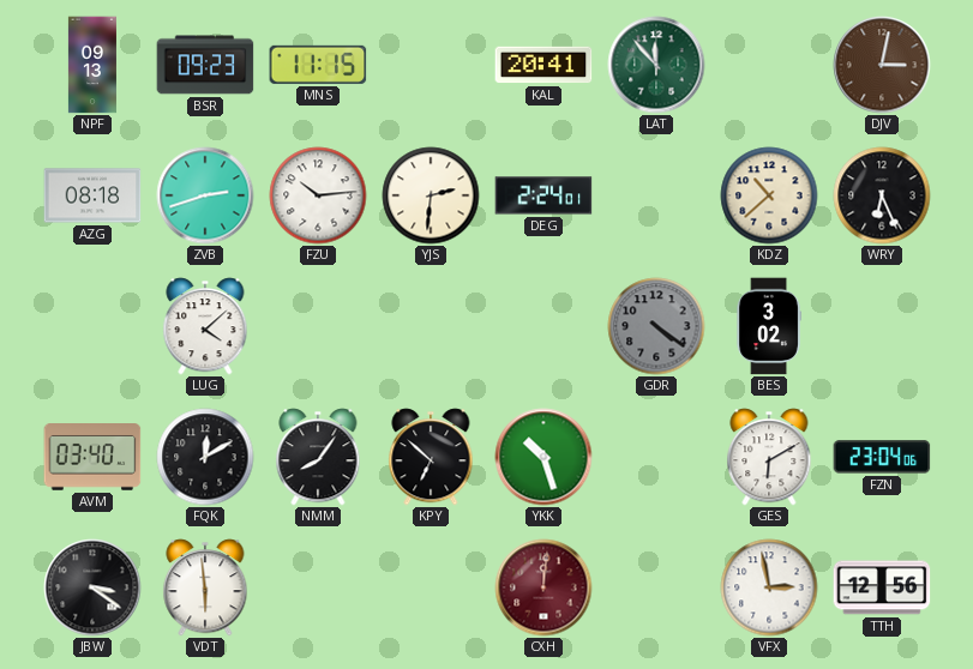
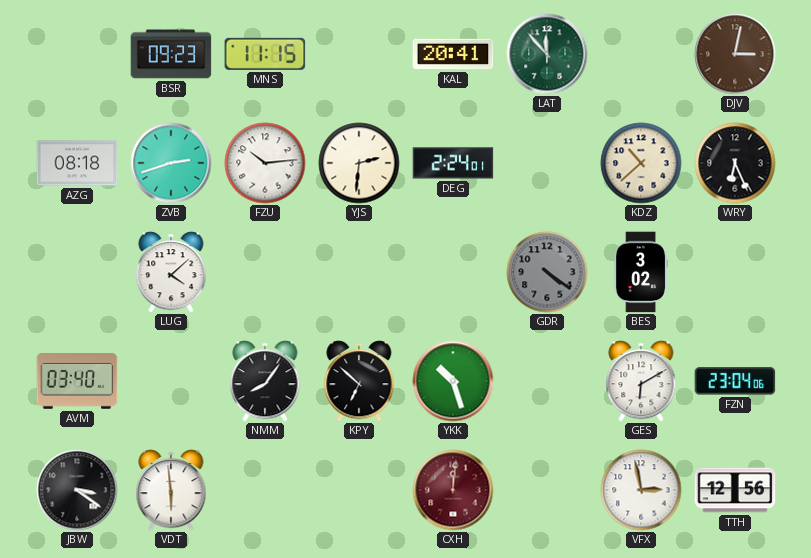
NPF: 09:13 -> none
FQK: 12:10 -> none
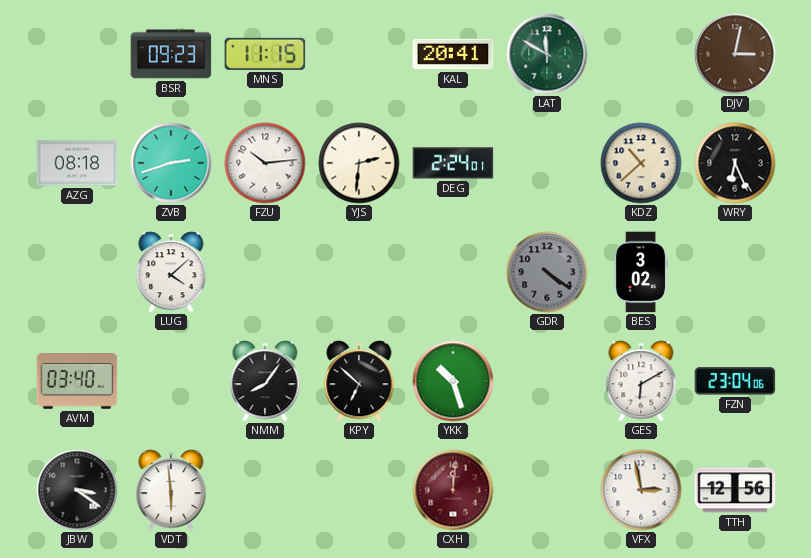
LAT: 11:53 -> 11:50
